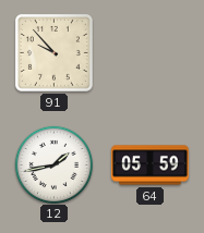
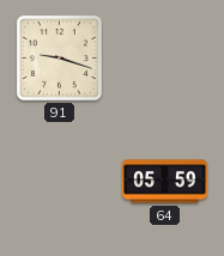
91: 9:53 -> 9:18
12: 1:43 -> none
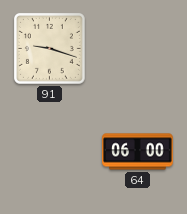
64: 05:59 -> 06:00
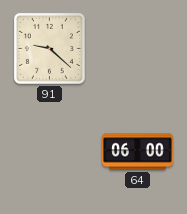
91: 9:18 -> 9:22
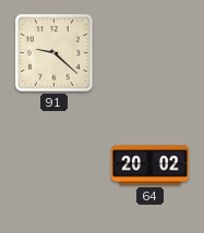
64: 06:00 -> 20:02
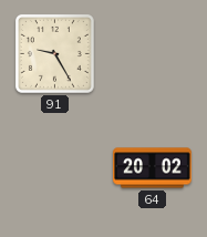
91: 9:22 -> 9:25
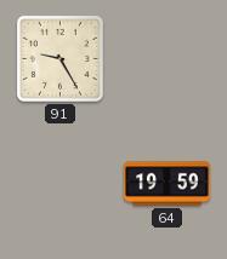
64: 20:02 -> 19:59
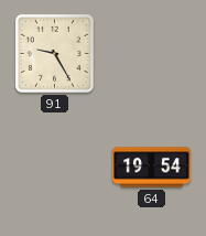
64: 19:59 -> 19:54
